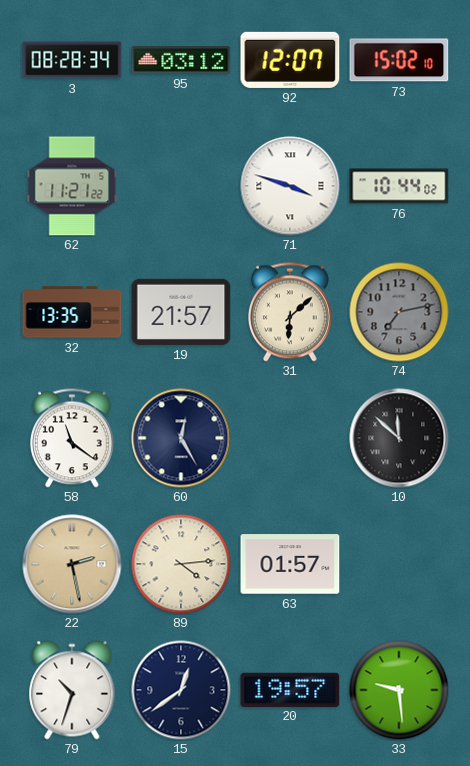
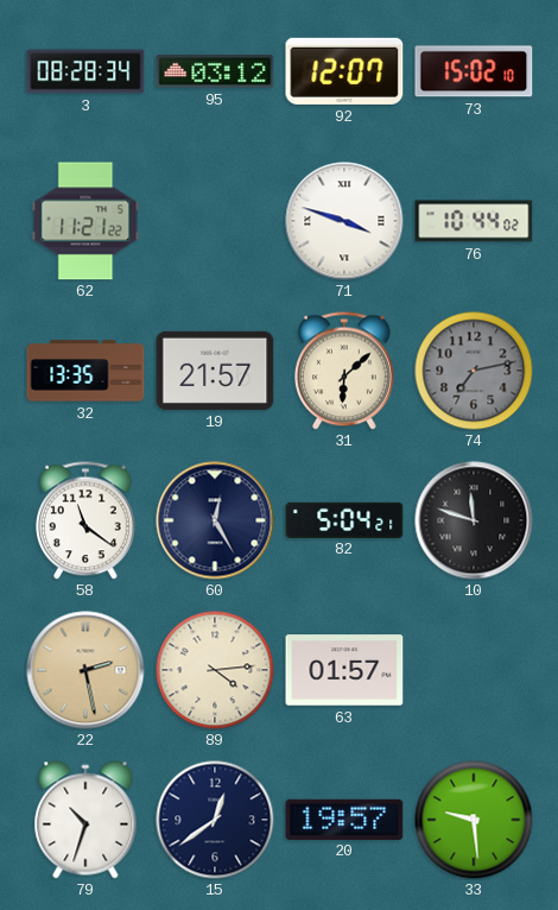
82: none -> 5:04
10: 11:52 -> 11:48
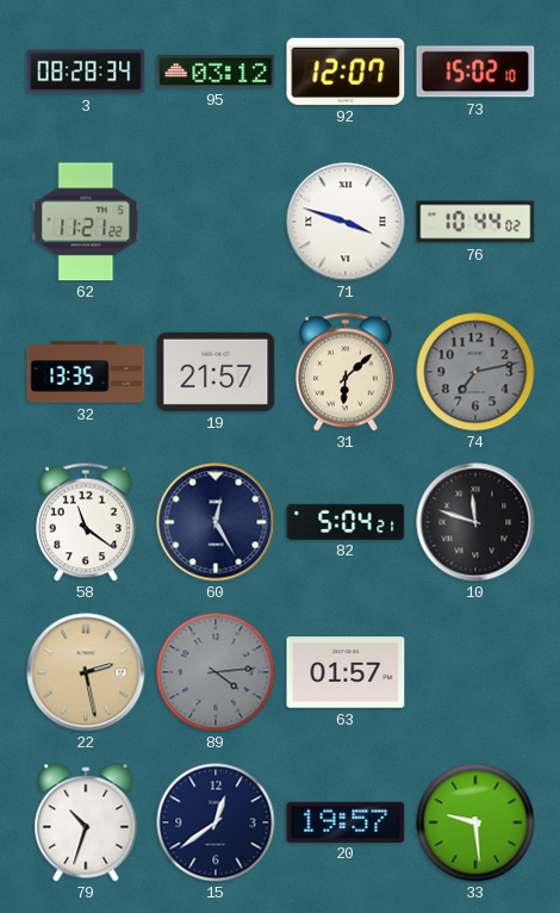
89 dial: cream -> grey
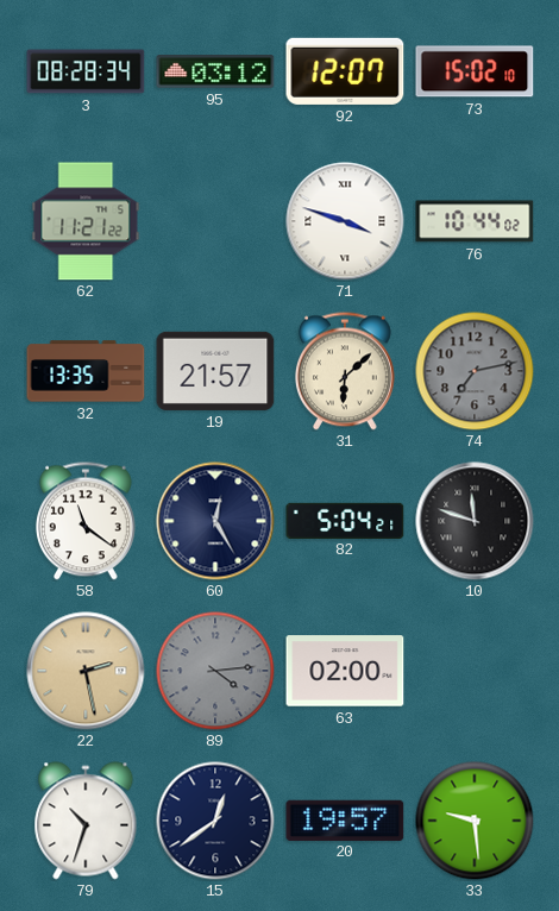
63: 01:57 -> 02:00
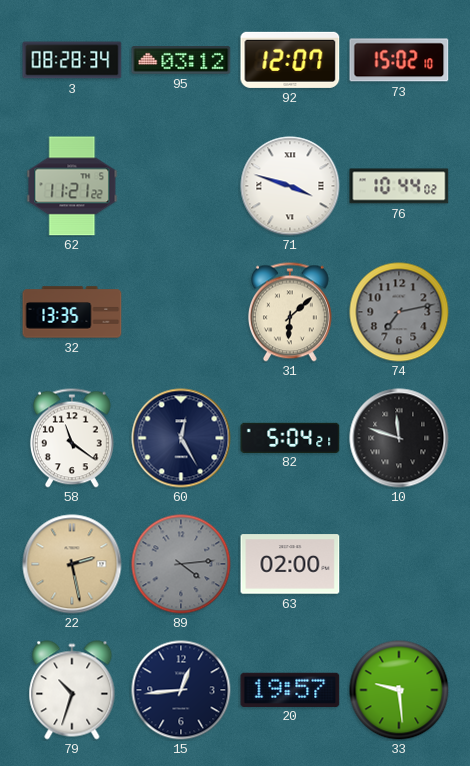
19: 21:57 -> none
15: 12:39 -> 12:44
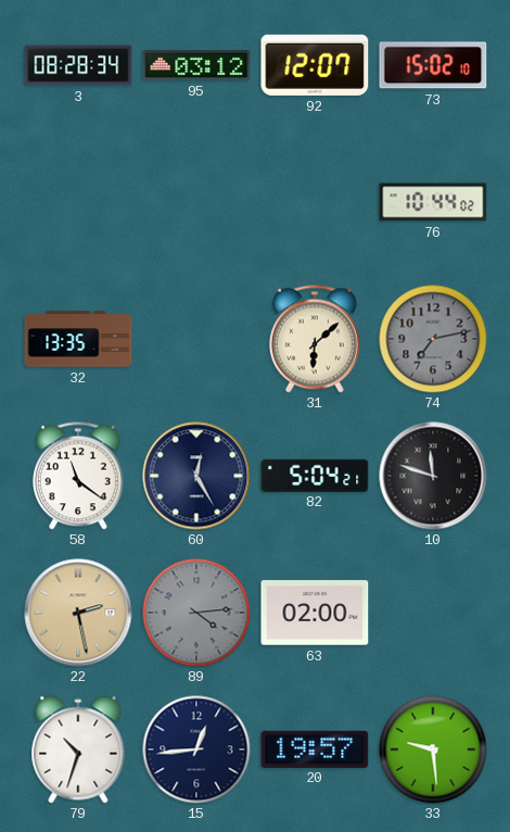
62: 11:21 -> none
71: 3:48 -> none
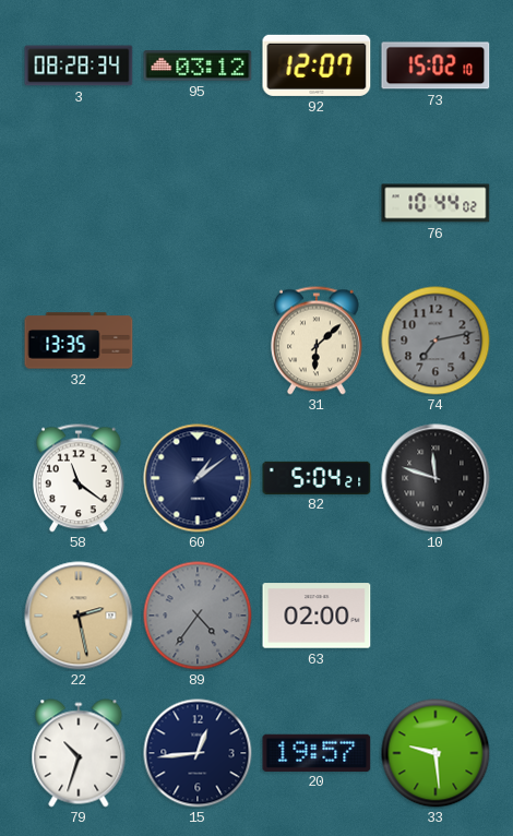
60: 12:25 -> 1:09
89: 4:14 -> 4:36
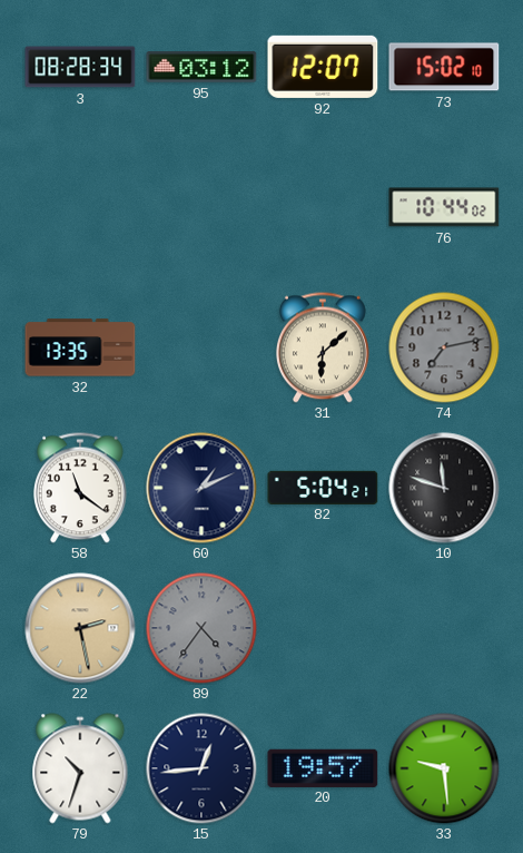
60: 1:09 -> 1:11
63: 02:00 -> none
